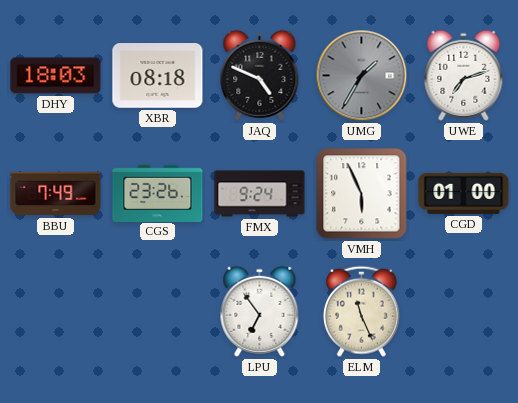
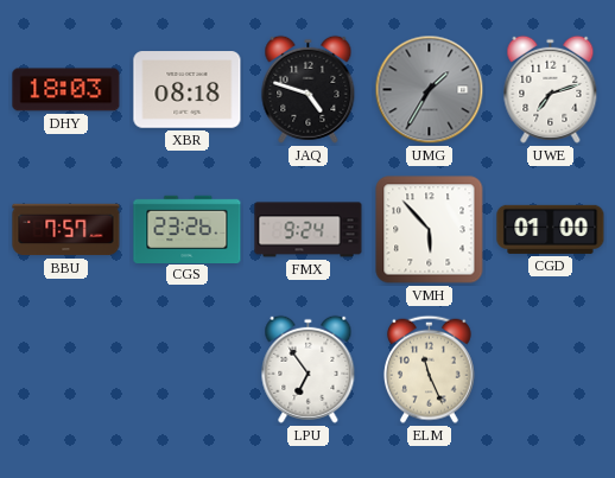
JAQ: 4:49 -> 4:48
BBU: 7:49 -> 7:57
VMH: 5:56 -> 5:53
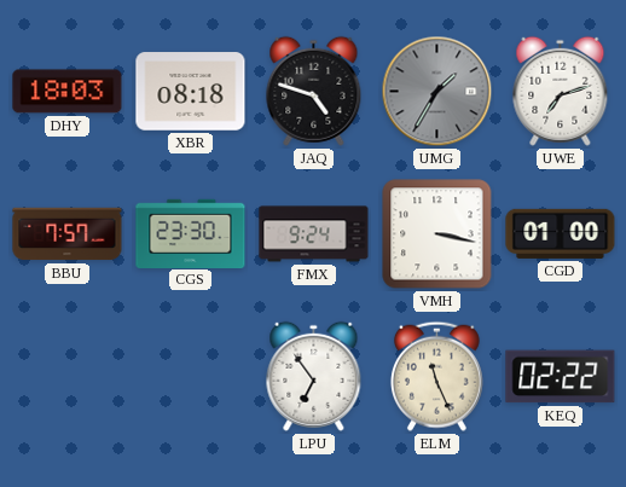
CGS: 23:26 -> 23:30
VMH: 5:53 -> 3:17
KEQ: none -> 02:22
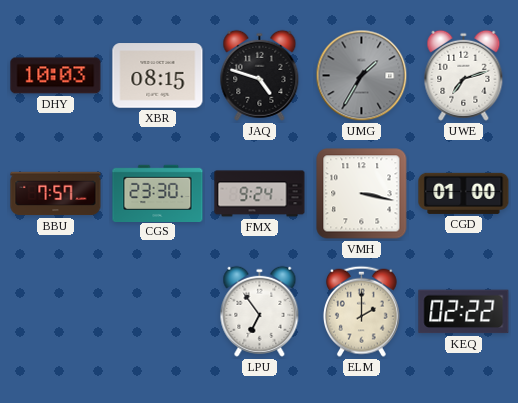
DHY: 18:03 -> 10:03
XBR: 08:18 -> 08:15
ELM: 11:26 -> 2:00
